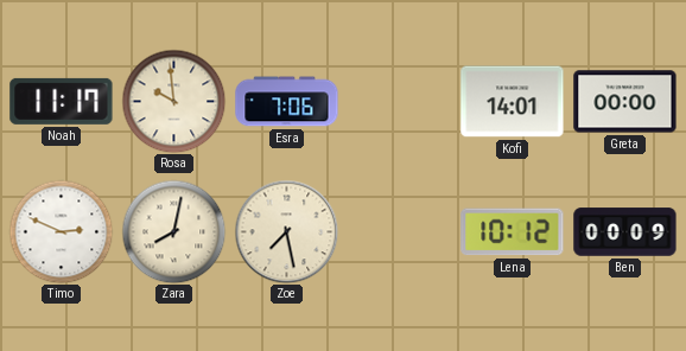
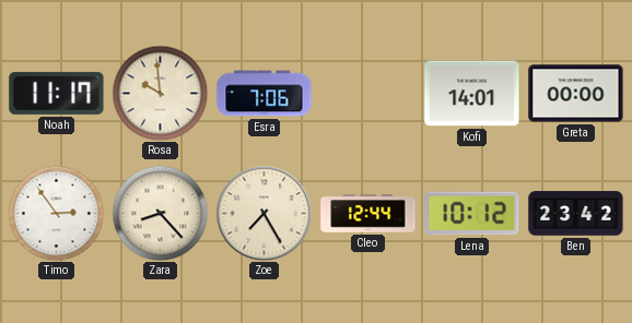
Timo: 2:49 -> 2:54
Zara: 8:02 -> 8:23
Zoe: 7:28 -> 7:25
Cleo: none -> 12:44
Ben: 00:09 -> 23:42
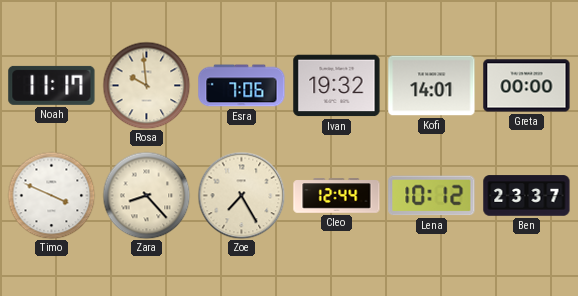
Ivan: none -> 19:32
Timo: 2:54 -> 3:49
Ben: 23:42 -> 23:37
